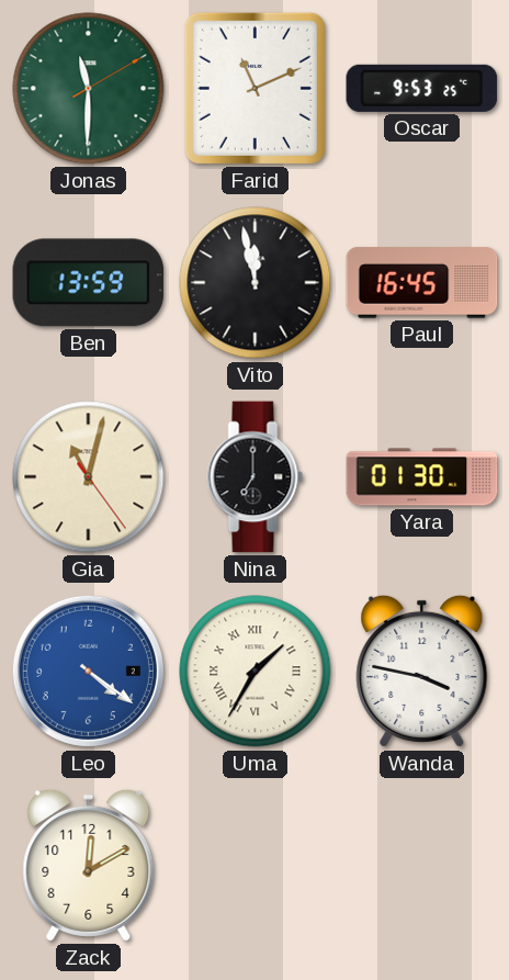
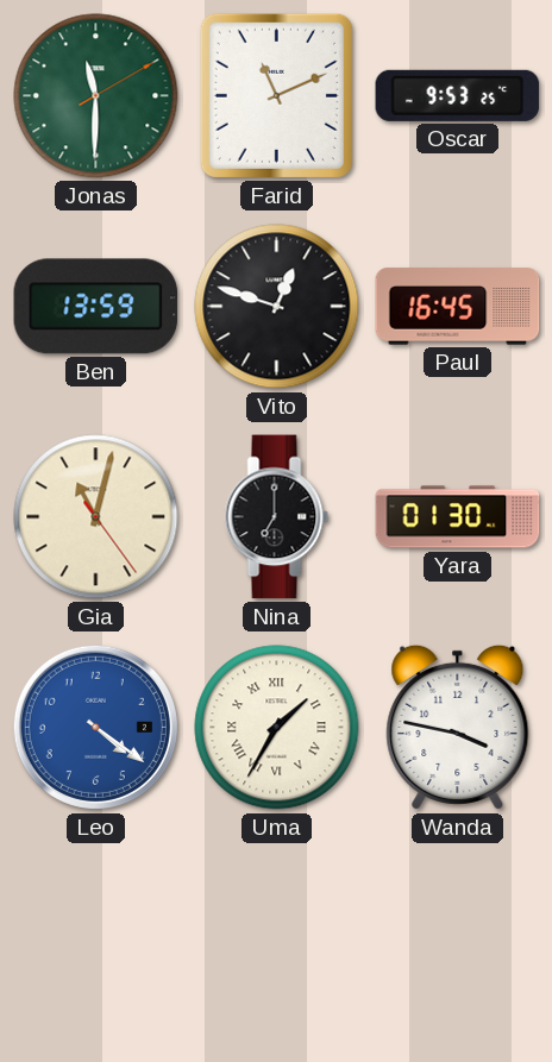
Vito: 11:58 -> 12:48
Zack: 12:10 -> none
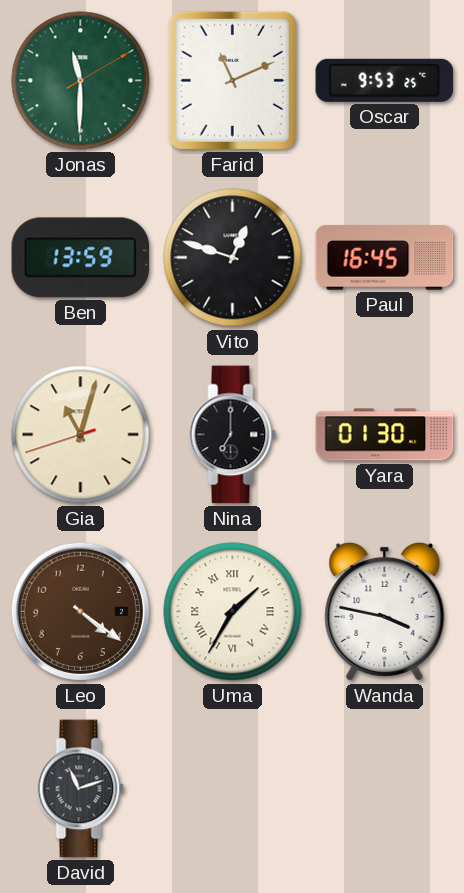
Gia: 11:02:24 -> 11:02:42
Leo dial: blue -> brown
David: none -> 11:12
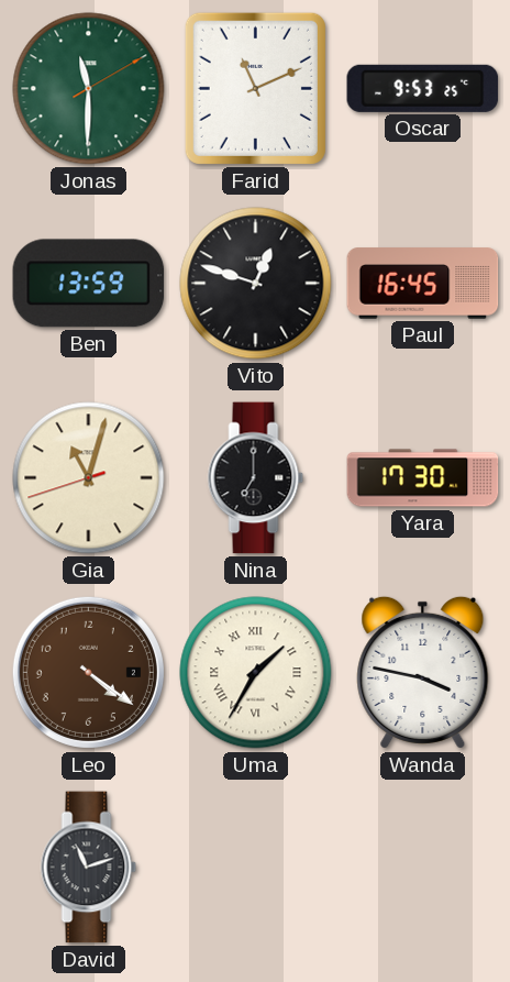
Yara: 01:30 -> 17:30
